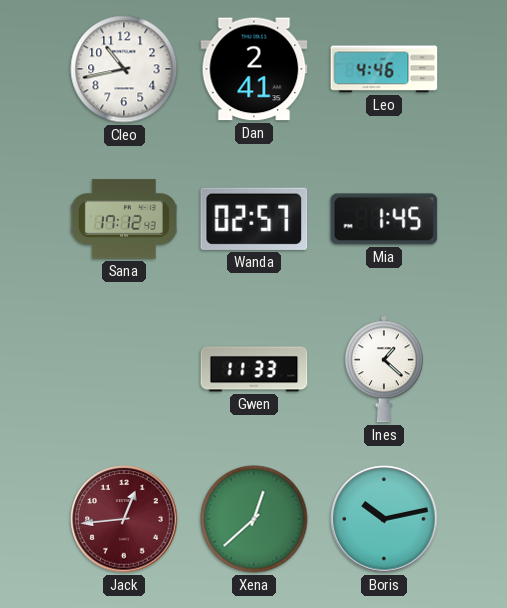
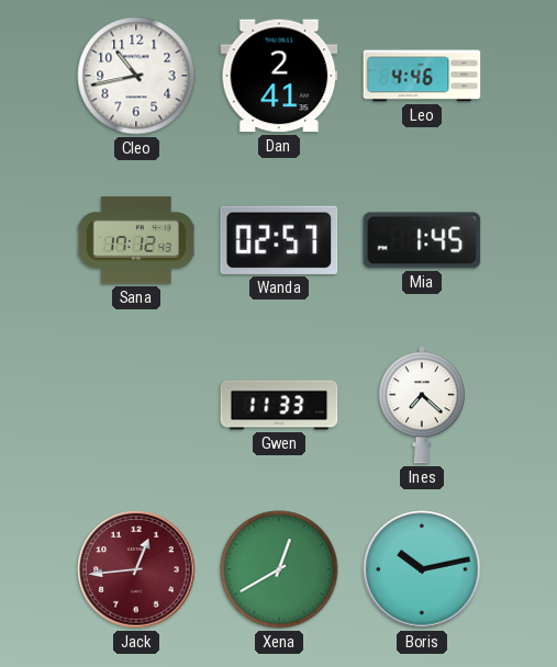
Ines: 1:22 -> 7:22
Xena: 12:38 -> 12:40
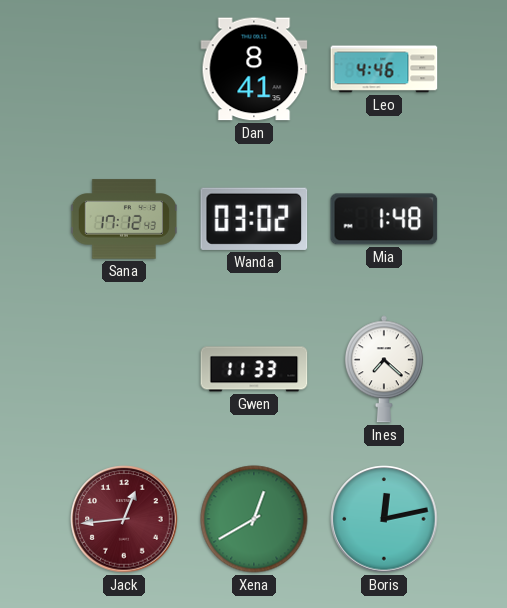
Cleo: 10:43 -> none
Dan: 2:41 -> 8:41
Wanda: 02:57 -> 03:02
Mia: 1:45 -> 1:48
Boris: 10:13 -> 12:13
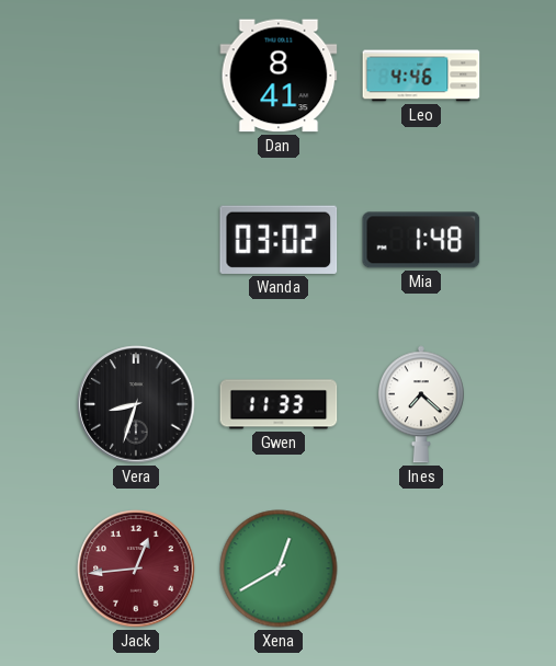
Sana: 17:12 -> none
Vera: none -> 8:33
Boris: 12:13 -> none
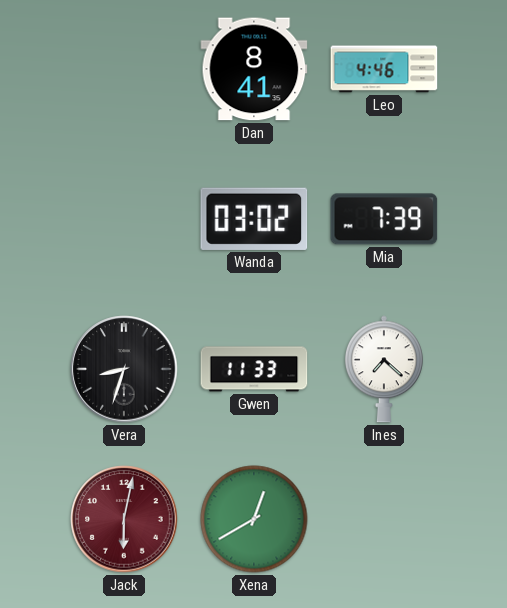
Mia: 1:48 -> 7:39
Jack: 12:44 -> 6:02
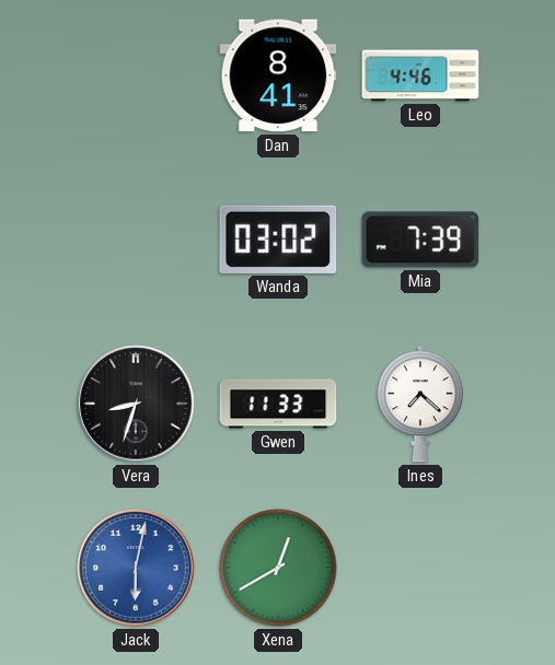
Jack dial: burgundy -> blue
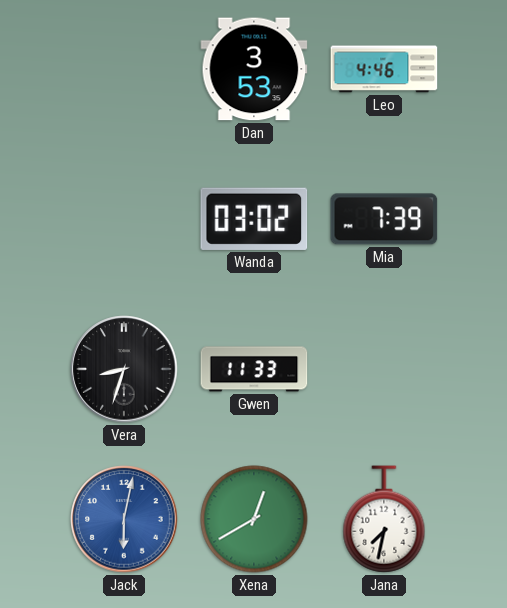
Dan: 8:41 -> 3:53
Ines: 7:22 -> none
Jana: none -> 7:32
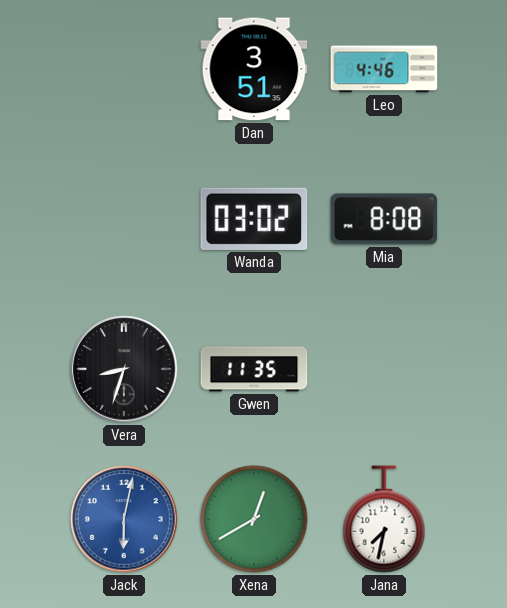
Dan: 3:53 -> 3:51
Mia: 7:39 -> 8:08
Gwen: 11:33 -> 11:35
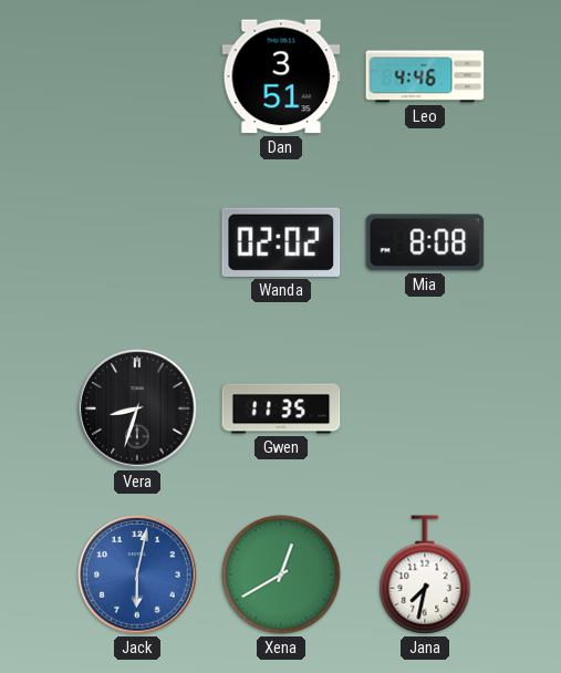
Wanda: 03:02 -> 02:02
